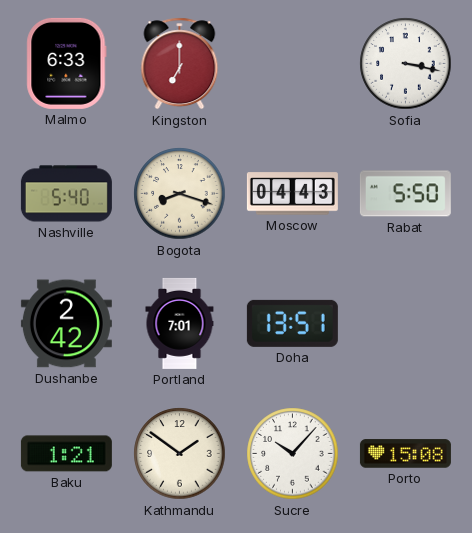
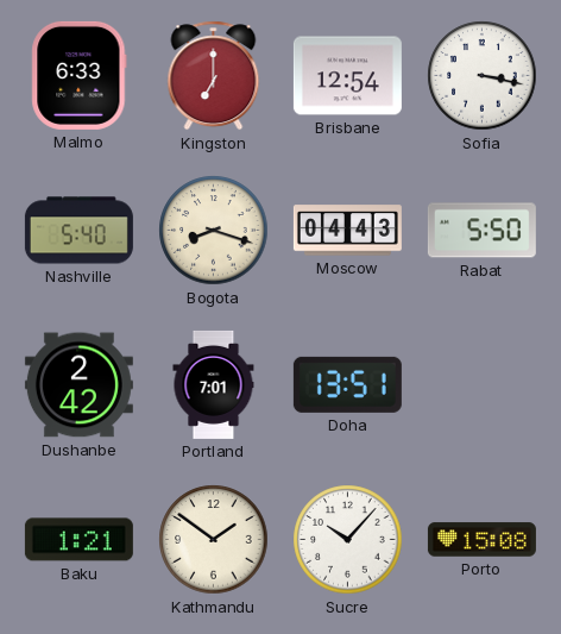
Brisbane: none -> 12:54
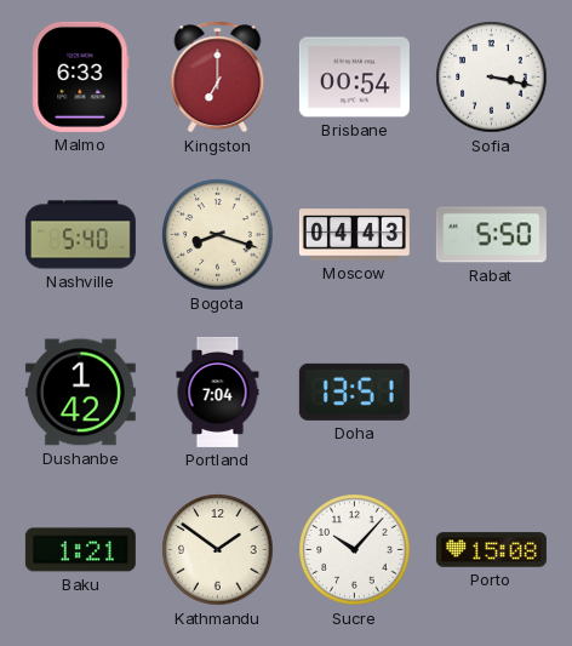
Brisbane: 12:54 -> 00:54
Dushanbe: 2:42 -> 1:42
Portland: 7:01 -> 7:04
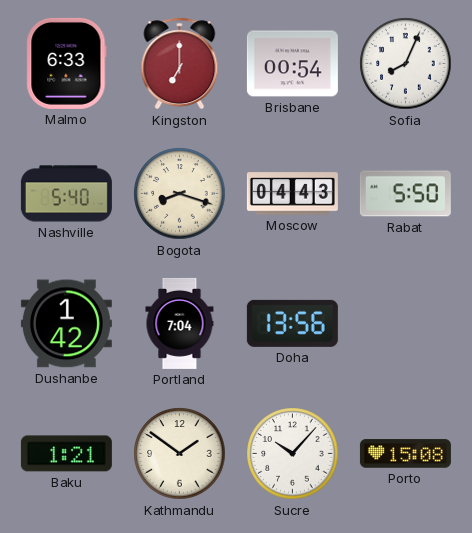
Sofia: 3:17 -> 8:04
Doha: 13:51 -> 13:56
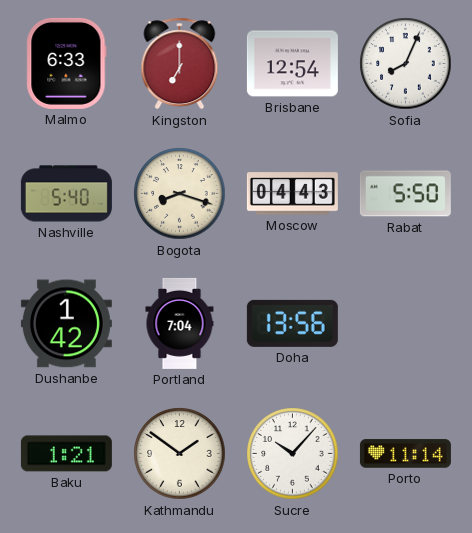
Brisbane: 00:54 -> 12:54
Porto: 15:08 -> 11:14
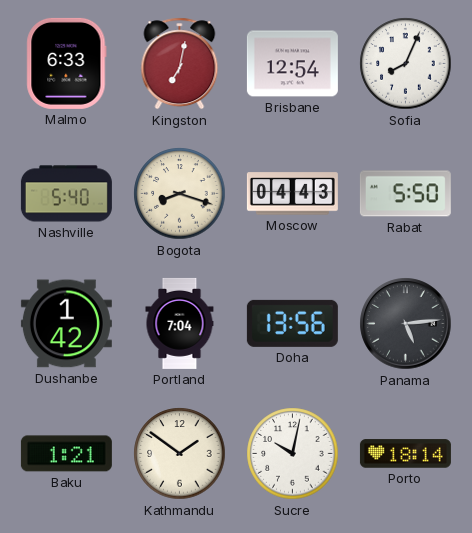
Kingston: 7:00 -> 7:02
Panama: none -> 5:14
Sucre: 10:07 -> 10:02
Porto: 11:14 -> 18:14
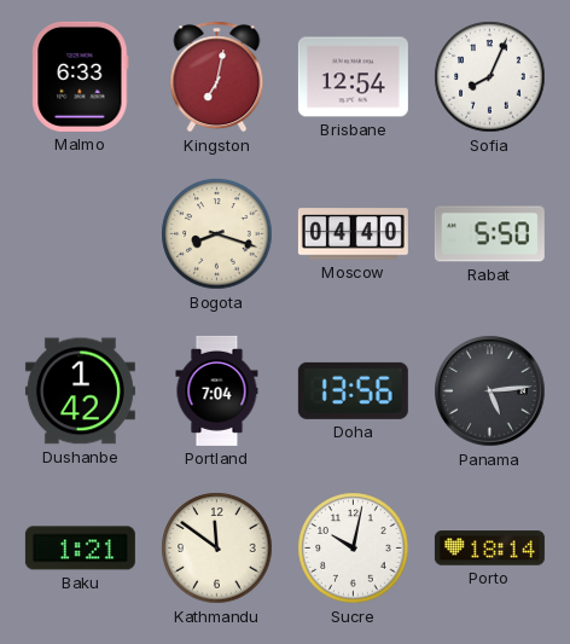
Nashville: 5:40 -> none
Moscow: 04:43 -> 04:40
Kathmandu: 1:51 -> 11:51
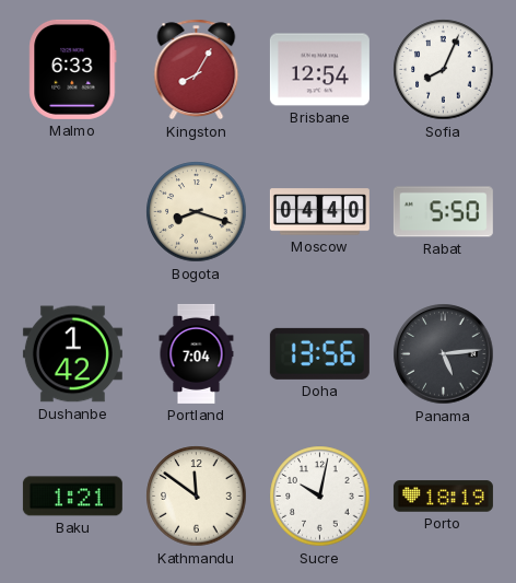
Kingston: 7:02 -> 8:05
Porto: 18:14 -> 18:19
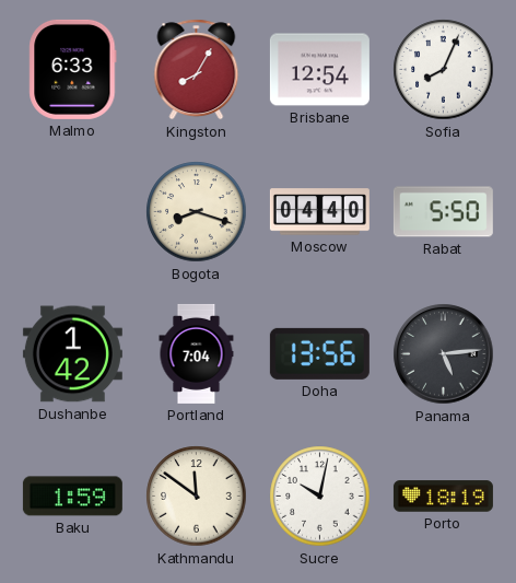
Baku: 1:21 -> 1:59
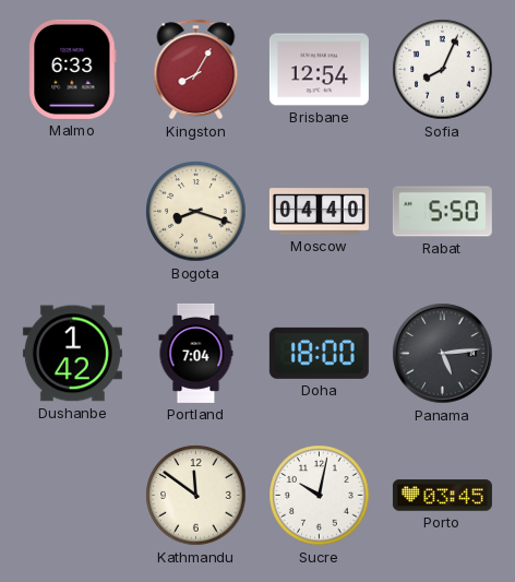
Doha: 13:56 -> 18:00
Baku: 1:59 -> none
Porto: 18:19 -> 03:45
